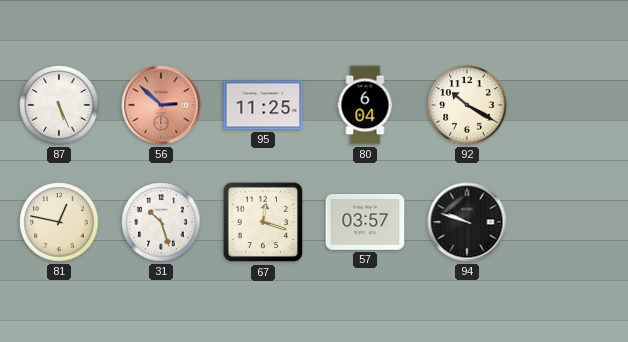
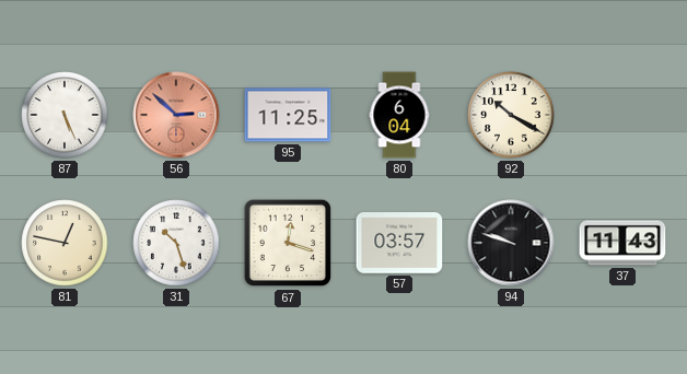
37: none -> 11:43
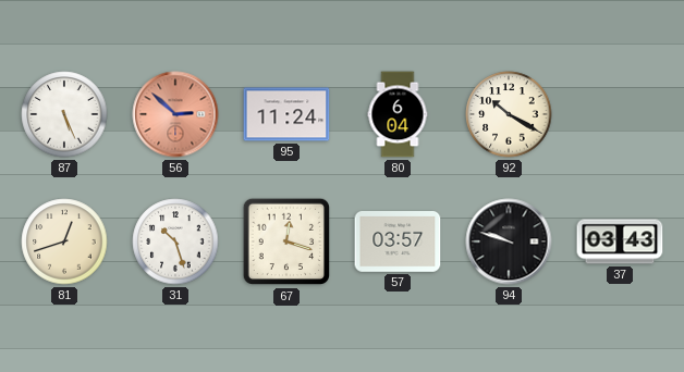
95: 11:25 -> 11:24
81: 12:47 -> 12:42
37: 11:43 -> 03:43
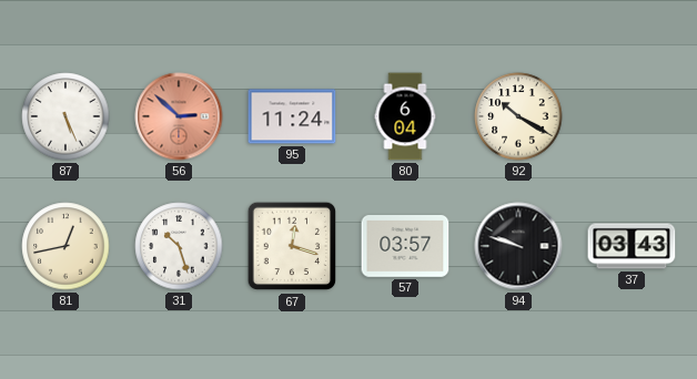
81: 12:42 -> 12:43
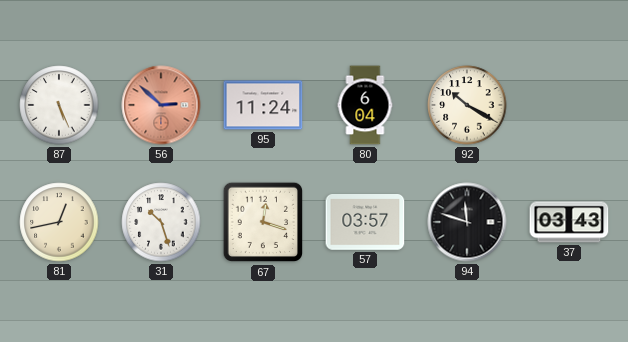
94: 9:48 -> 11:48
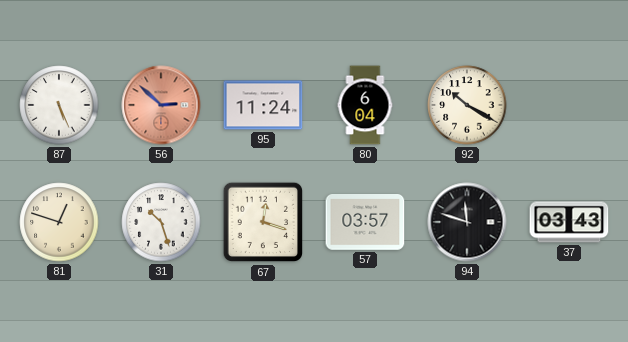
81: 12:43 -> 12:48
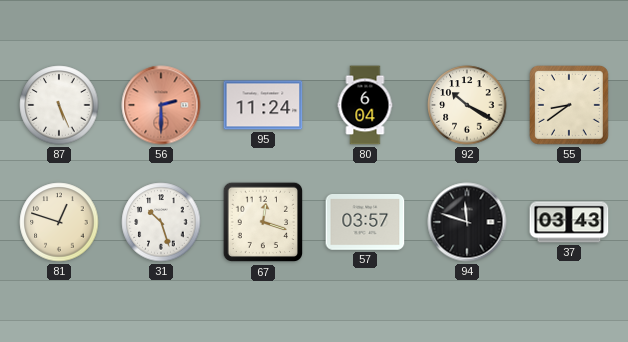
56: 2:52 -> 2:30
55: none -> 8:39
